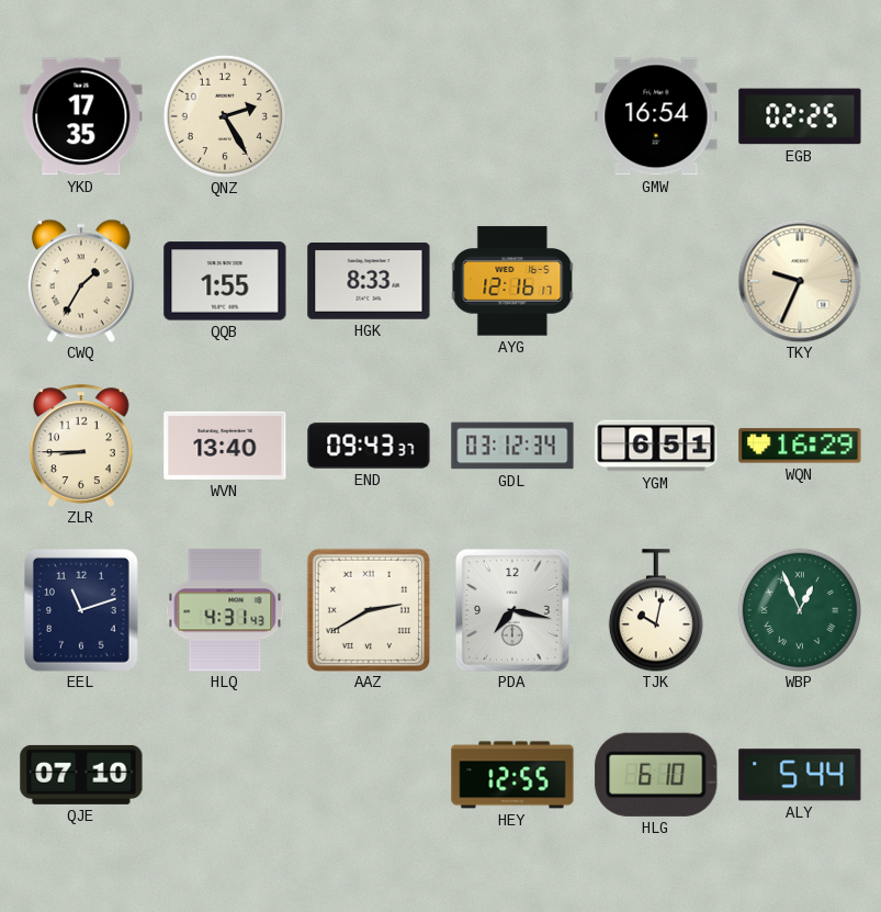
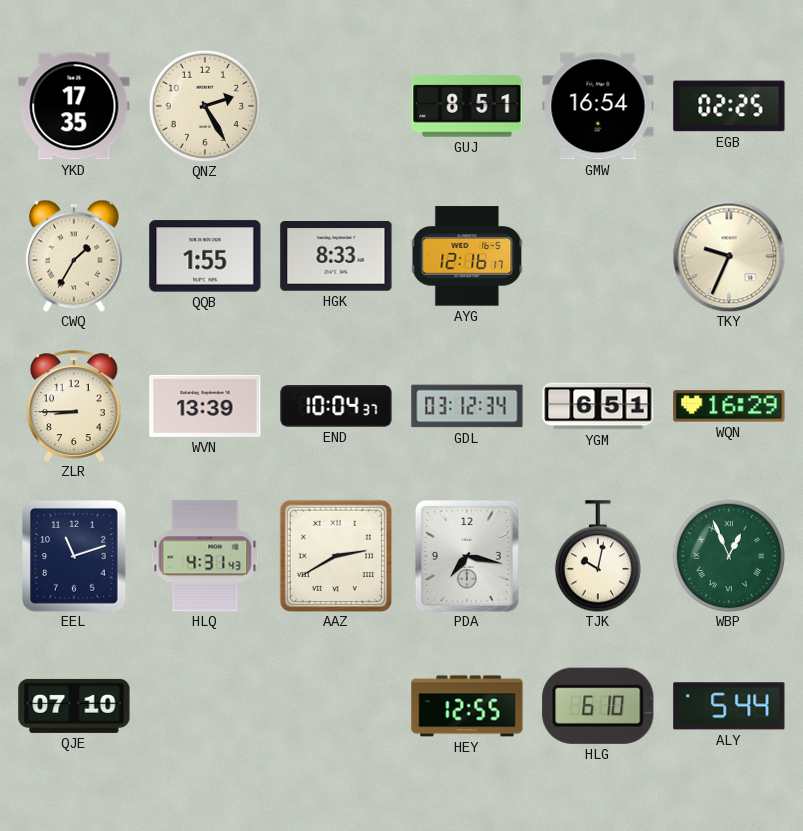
GUJ: none -> 8:51
WVN: 13:40 -> 13:39
END: 09:43 -> 10:04
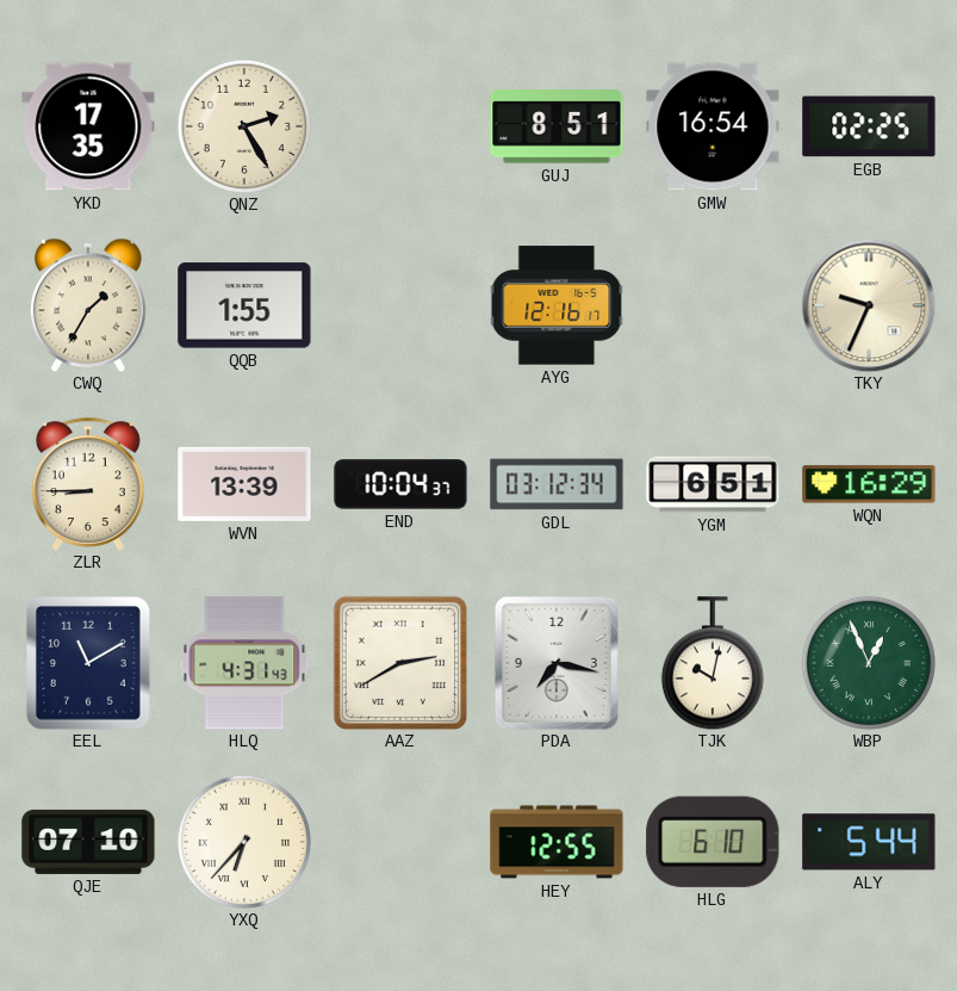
HGK: 8:33 -> none
EEL: 11:12 -> 11:10
YXQ: none -> 6:37
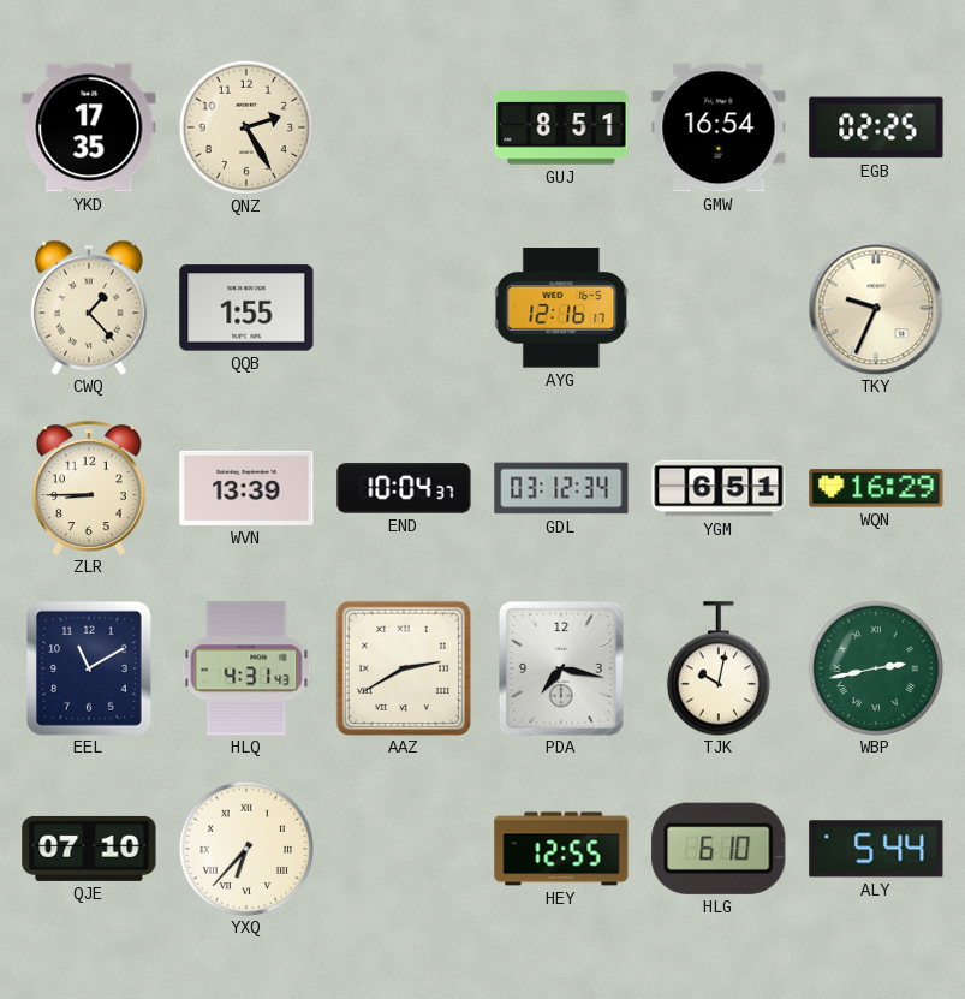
CWQ: 1:35 -> 1:23
WBP: 12:56 -> 2:43
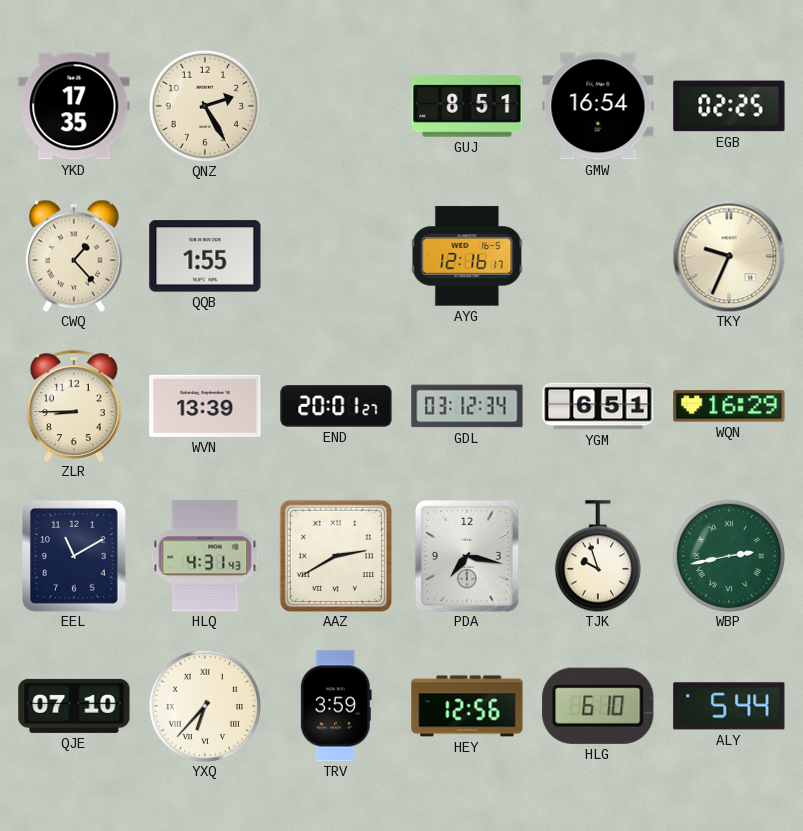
END: 10:04 -> 20:01
TJK: 10:02 -> 9:57
TRV: none -> 3:59
HEY: 12:55 -> 12:56
